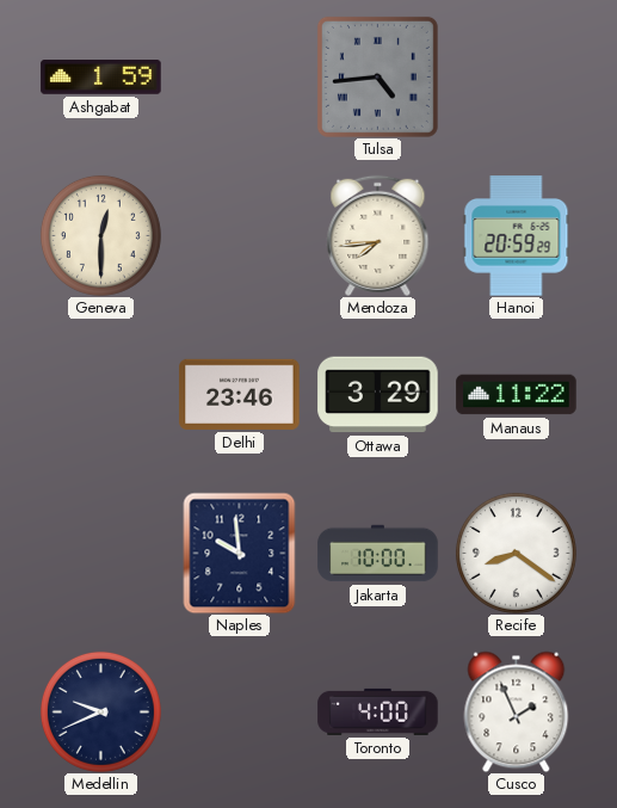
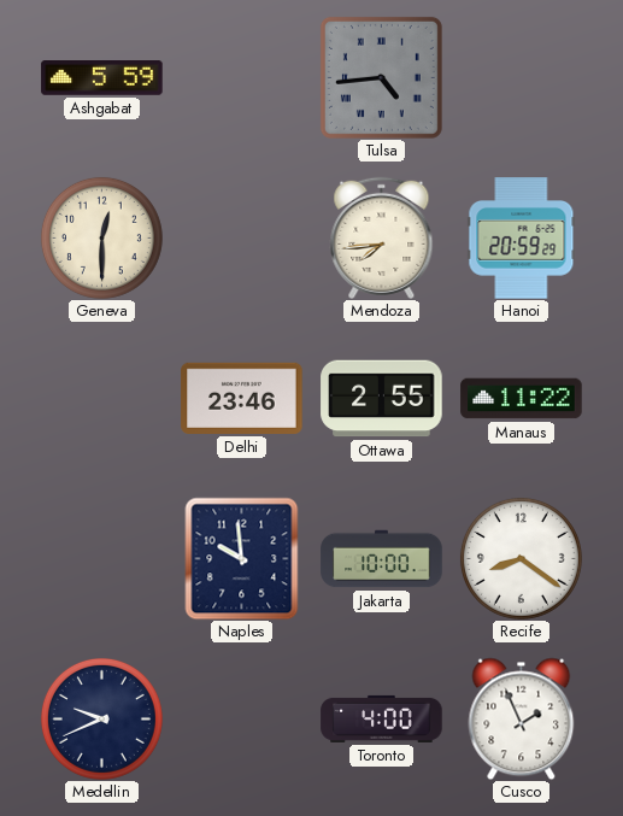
Ashgabat: 1:59 -> 5:59
Ottawa: 3:29 -> 2:55
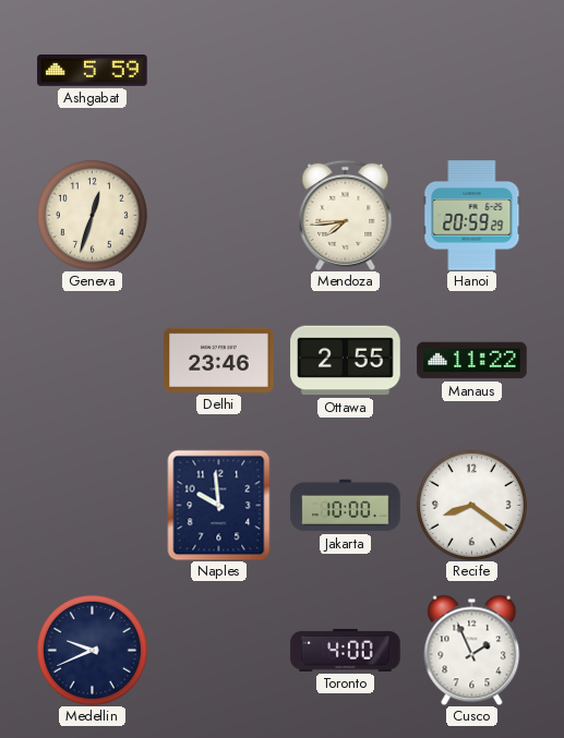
Tulsa: 4:44 -> none
Geneva: 12:30 -> 12:33
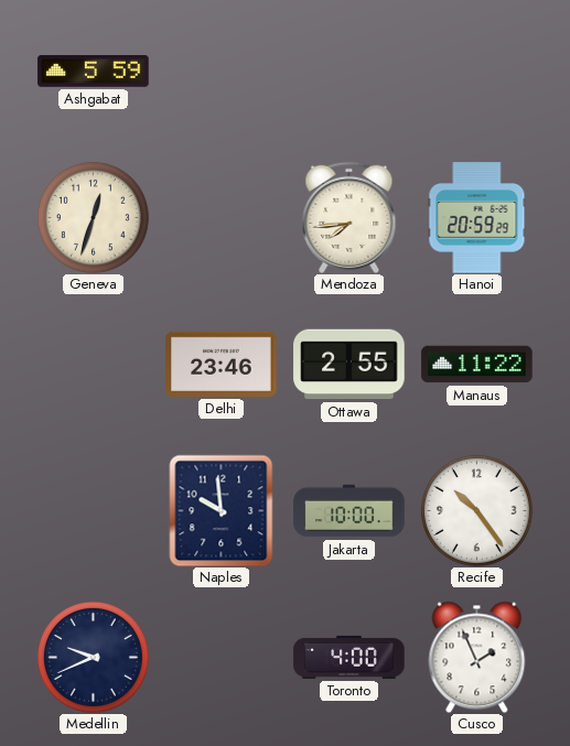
Recife: 8:21 -> 10:24
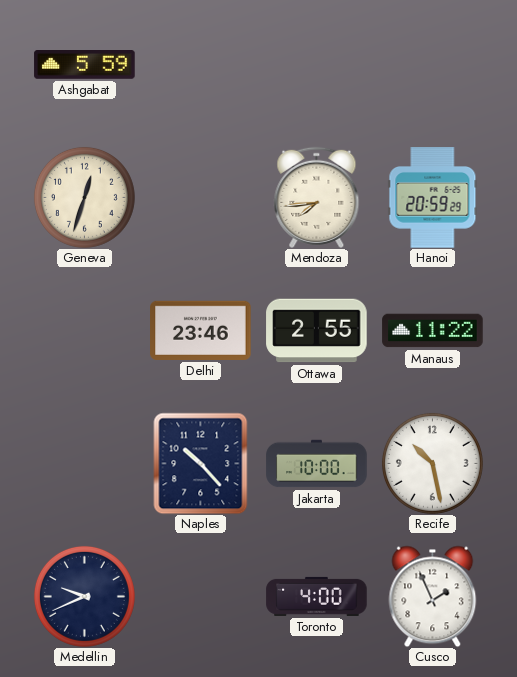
Naples: 9:59 -> 10:23
Recife: 10:24 -> 10:28
